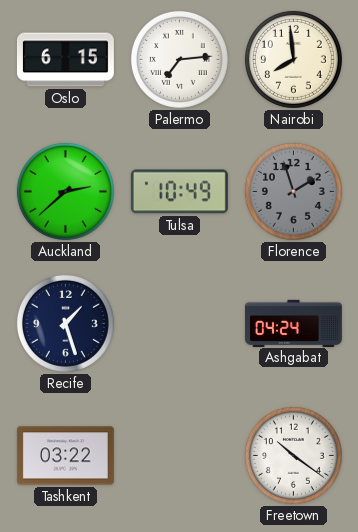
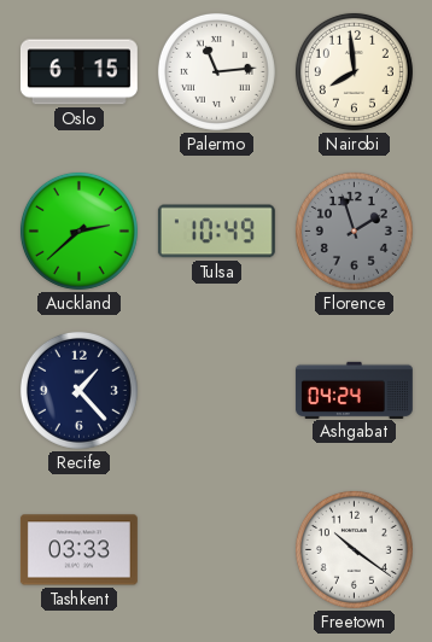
Palermo: 7:14 -> 11:14
Recife: 1:27 -> 1:23
Tashkent: 03:22 -> 03:33
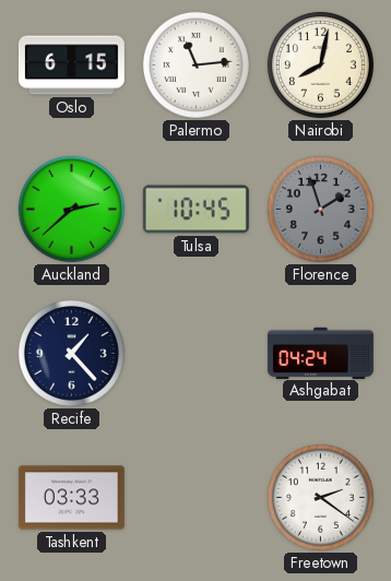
Nairobi: 7:59 -> 8:02
Tulsa: 10:49 -> 10:45
Freetown: 10:21 -> 2:21
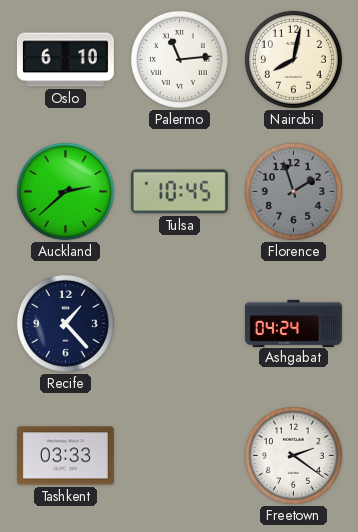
Oslo: 6:15 -> 6:10
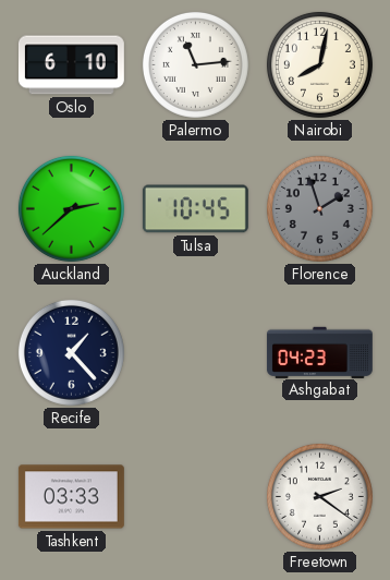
Ashgabat: 04:24 -> 04:23
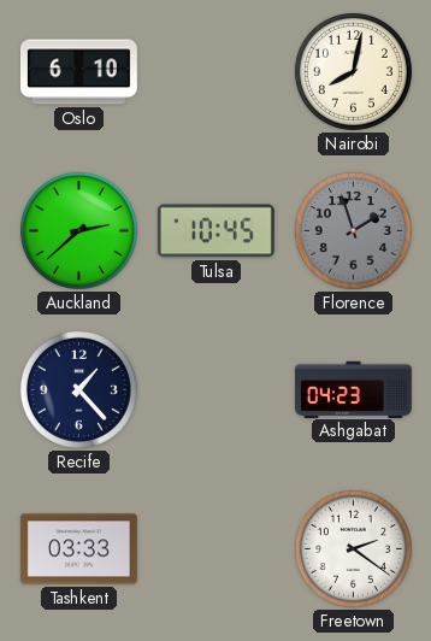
Palermo: 11:14 -> none
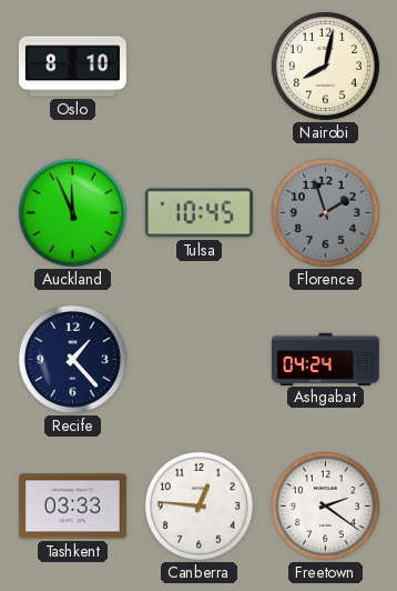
Oslo: 6:10 -> 8:10
Auckland: 2:38 -> 11:56
Ashgabat: 04:23 -> 04:24
Canberra: none -> 12:46
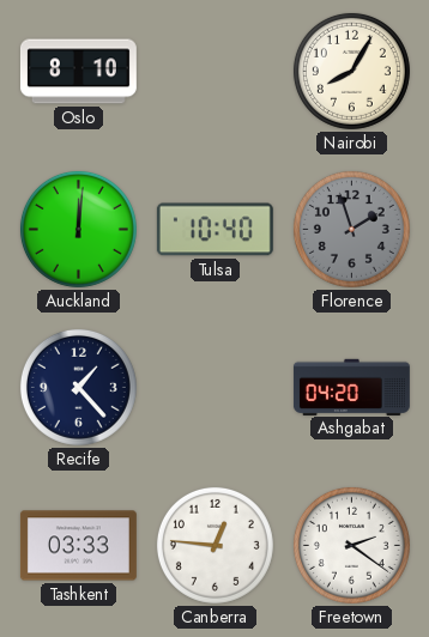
Nairobi: 8:02 -> 8:05
Auckland: 11:56 -> 12:01
Tulsa: 10:45 -> 10:40
Ashgabat: 04:24 -> 04:20
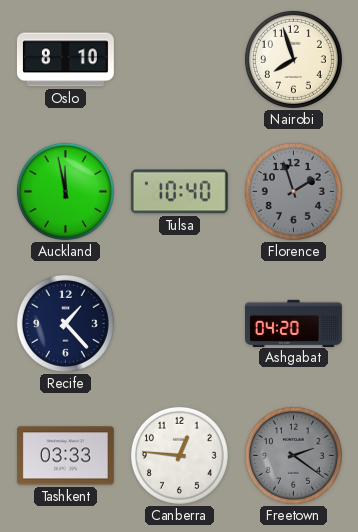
Nairobi: 8:05 -> 7:57
Auckland: 12:01 -> 11:58
Freetown dial: white -> grey
